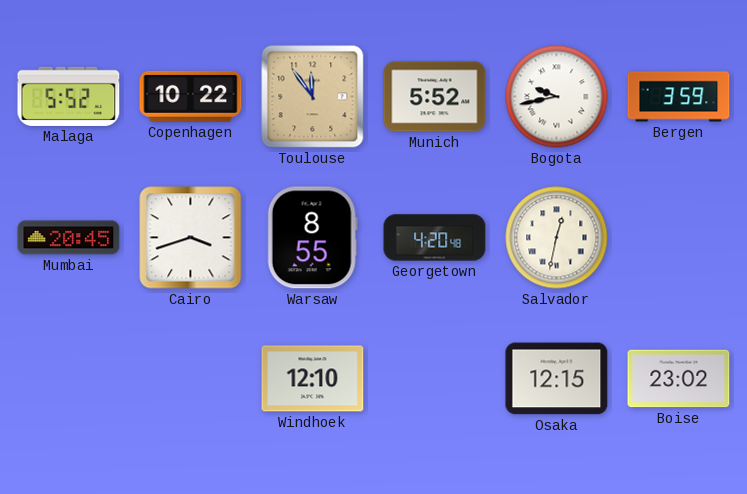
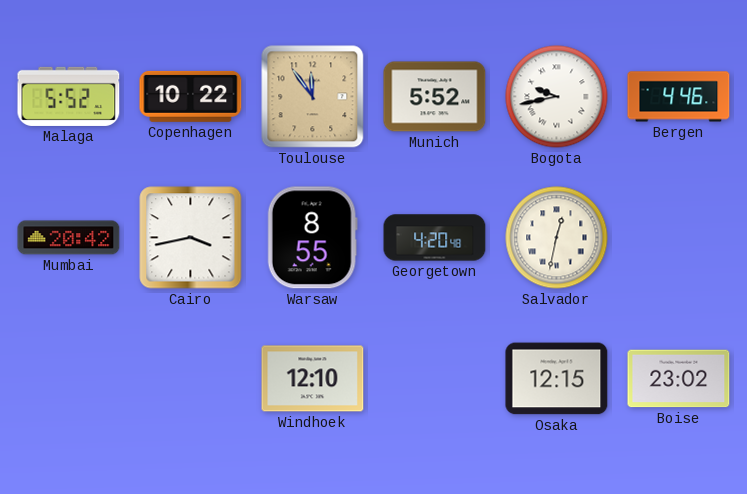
Bergen: 3:59 -> 4:46
Mumbai: 20:45 -> 20:42
Cairo: 3:42 -> 3:43
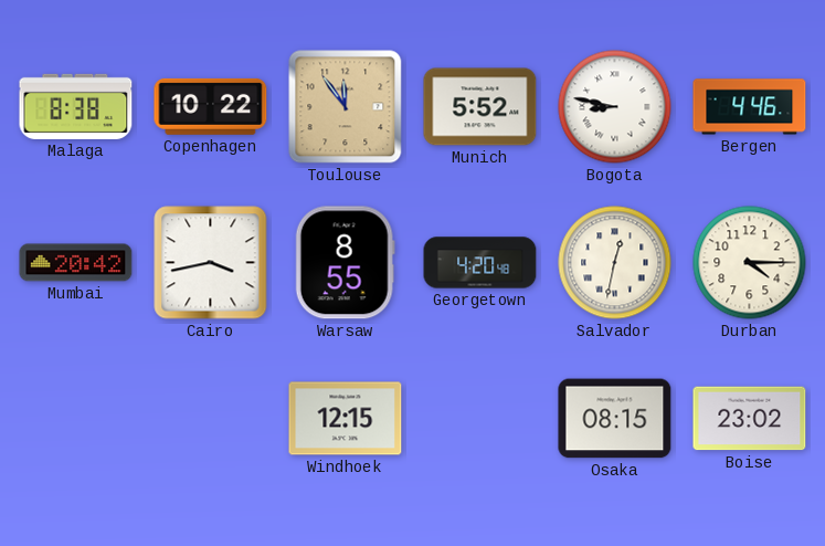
Malaga: 5:52 -> 8:38
Bogota: 9:43 -> 8:47
Durban: none -> 4:15
Windhoek: 12:10 -> 12:15
Osaka: 12:15 -> 08:15
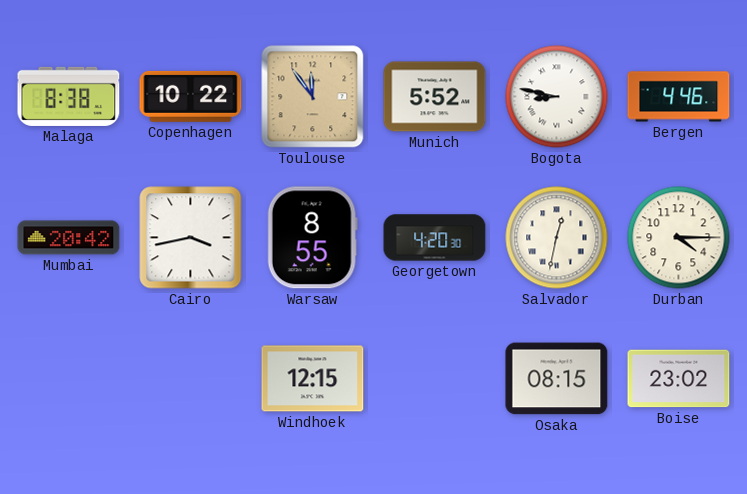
Georgetown: 4:20:48 -> 4:20:30
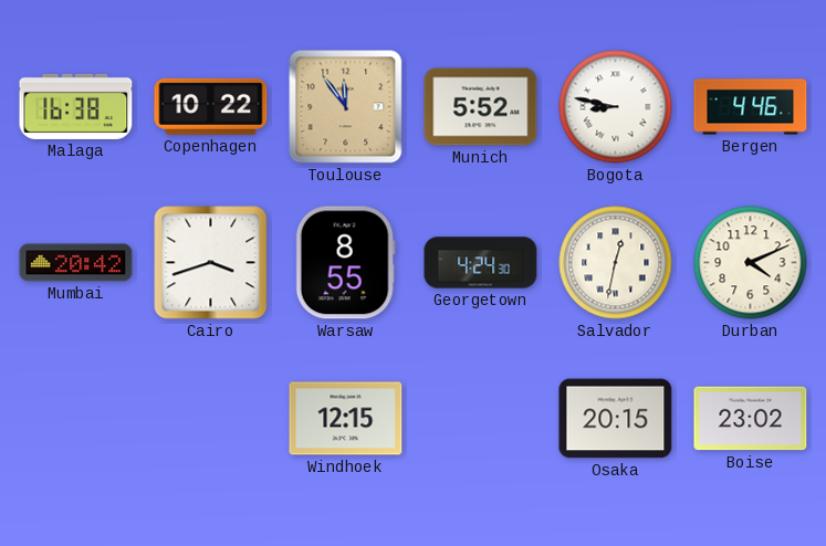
Malaga: 8:38 -> 16:38
Cairo: 3:43 -> 3:42
Georgetown: 4:20 -> 4:24
Durban: 4:15 -> 4:11
Osaka: 08:15 -> 20:15
